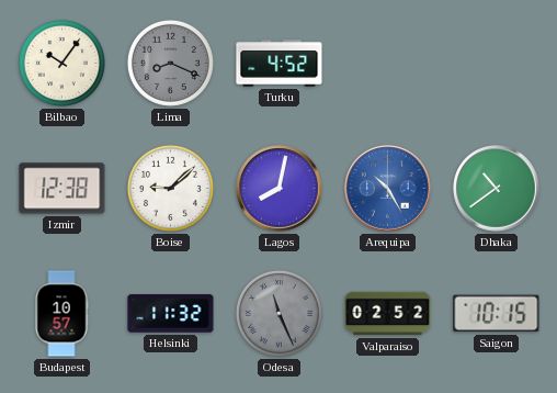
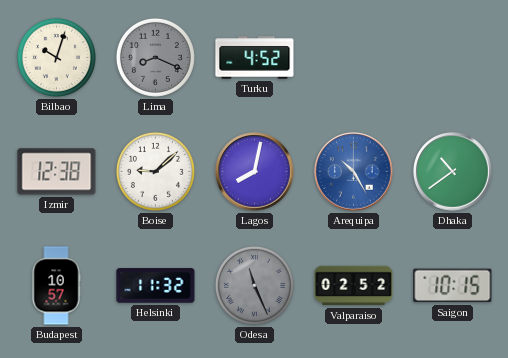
Bilbao: 10:06 -> 10:03
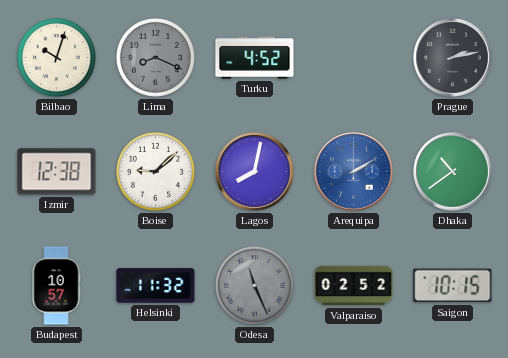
Prague: none -> 2:13
Arequipa: 10:25 -> 2:10
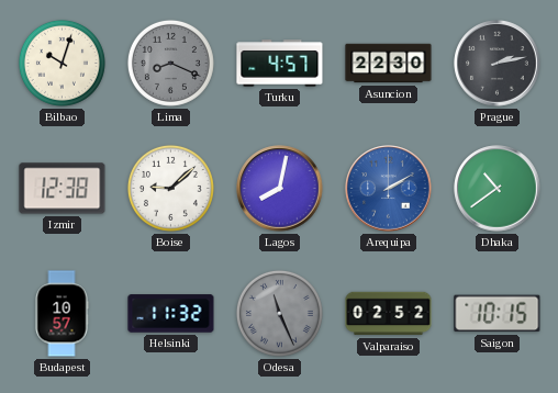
Turku: 4:52 -> 4:57
Asuncion: none -> 22:30
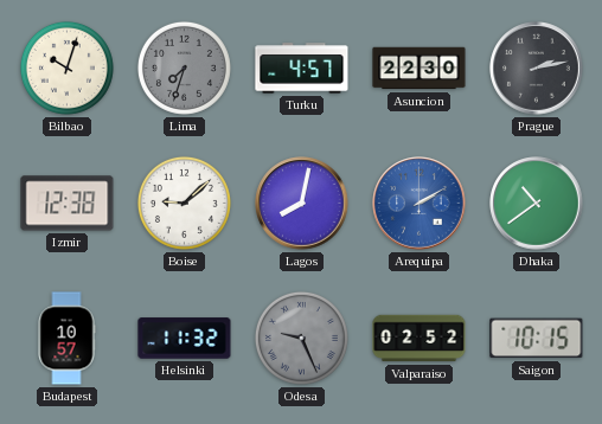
Lima: 8:19 -> 7:33
Odesa: 11:26 -> 9:26
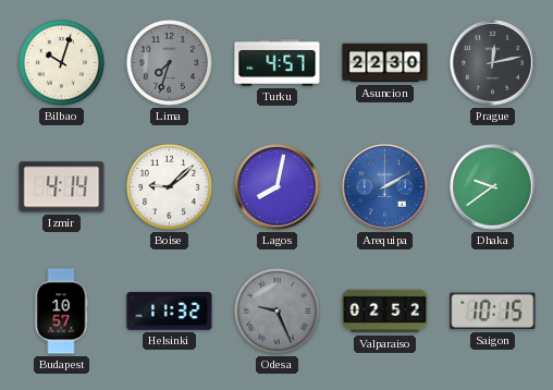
Prague: 2:13 -> 12:13
Izmir: 12:38 -> 4:14
Dhaka: 10:39 -> 9:39
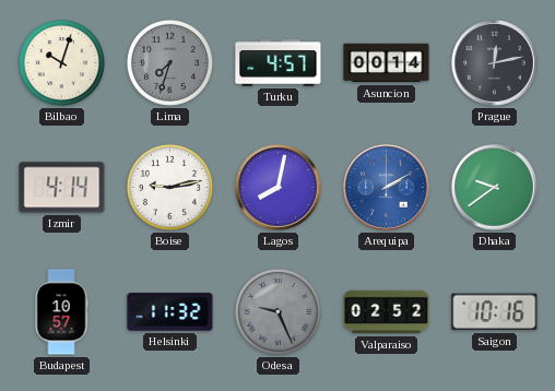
Asuncion: 22:30 -> 00:14
Boise: 9:08 -> 9:13
Saigon: 10:15 -> 10:16
